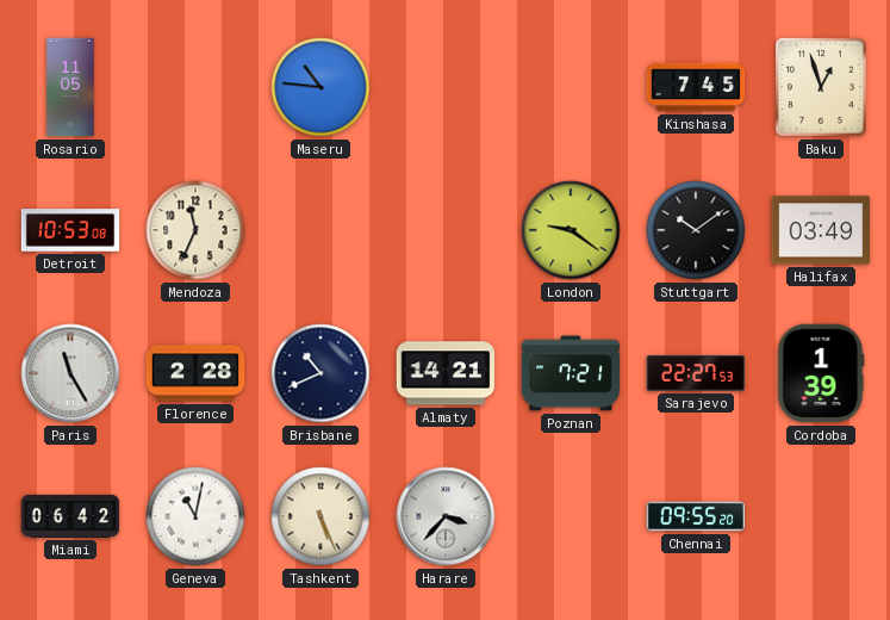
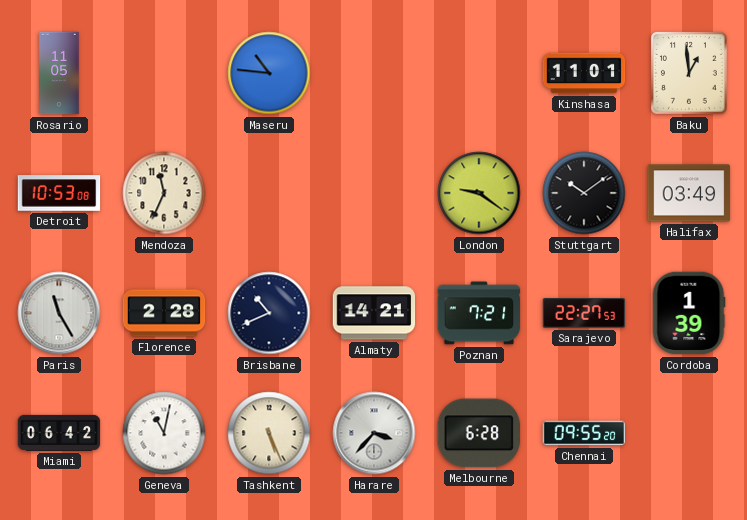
Kinshasa: 7:45 -> 11:01
Baku: 12:57 -> 12:59
Melbourne: none -> 6:28
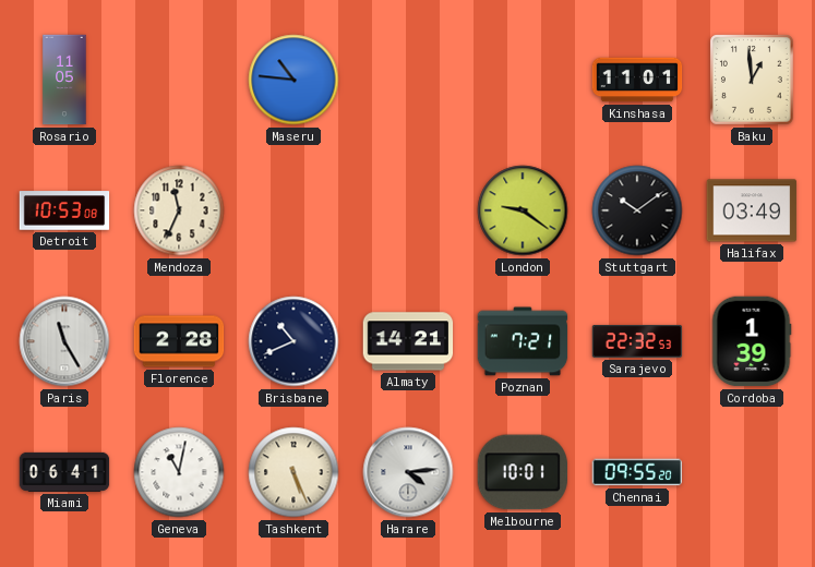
Sarajevo: 22:27 -> 22:32
Miami: 06:42 -> 06:41
Harare: 3:37 -> 4:14
Melbourne: 6:28 -> 10:01
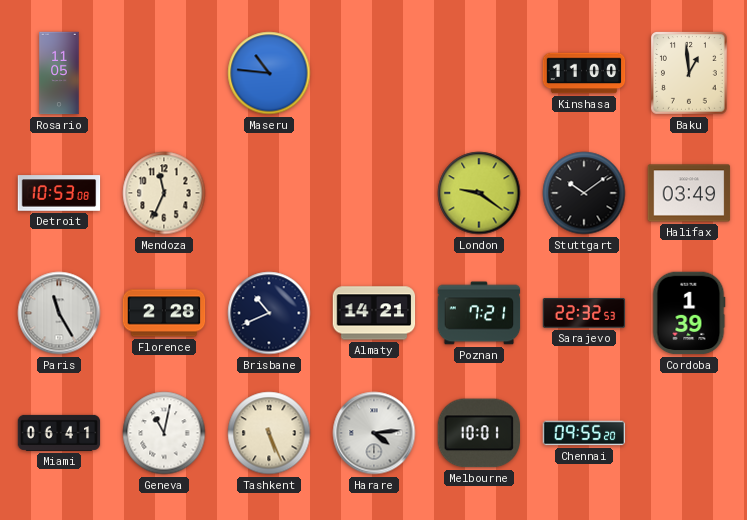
Kinshasa: 11:01 -> 11:00
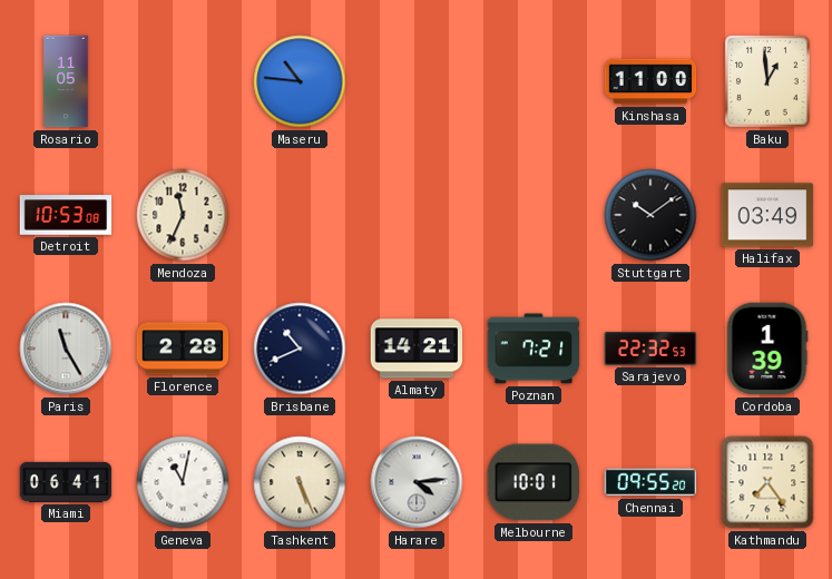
London: 9:21 -> none
Kathmandu: none -> 7:24
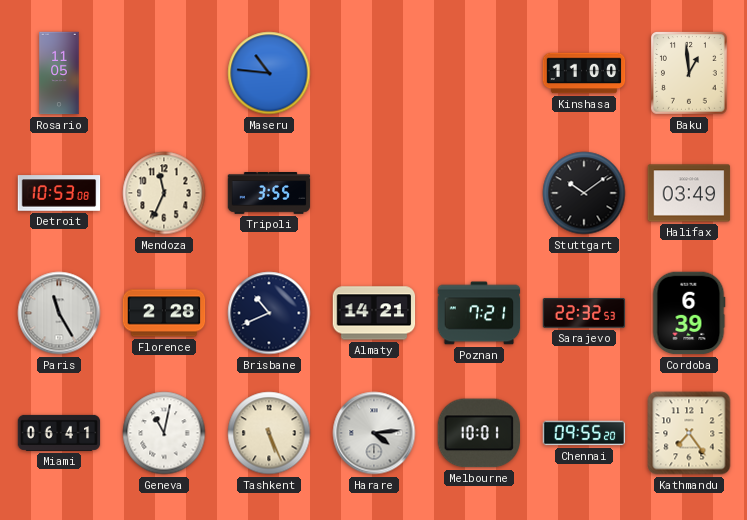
Tripoli: none -> 3:55
Cordoba: 1:39 -> 6:39
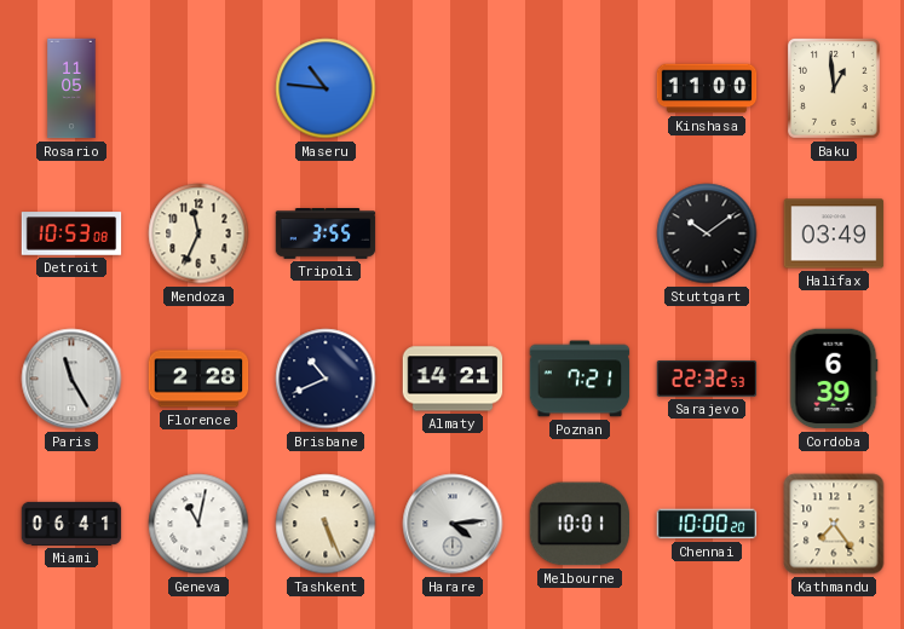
Chennai: 09:55 -> 10:00
